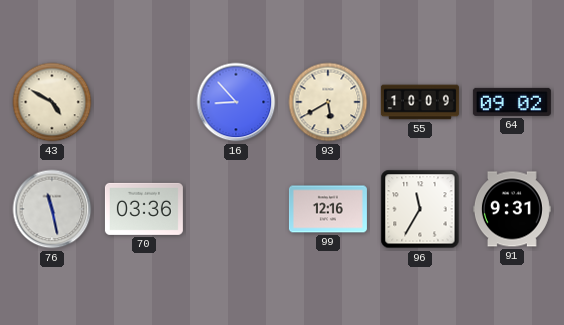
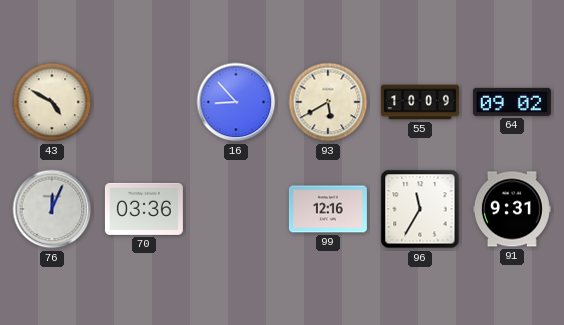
76: 11:28 -> 12:04
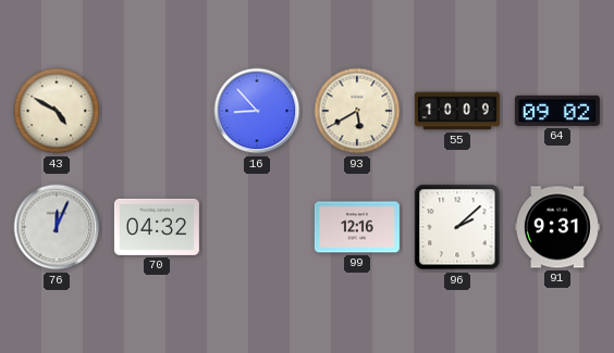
70: 03:36 -> 04:32
96: 11:35 -> 2:08
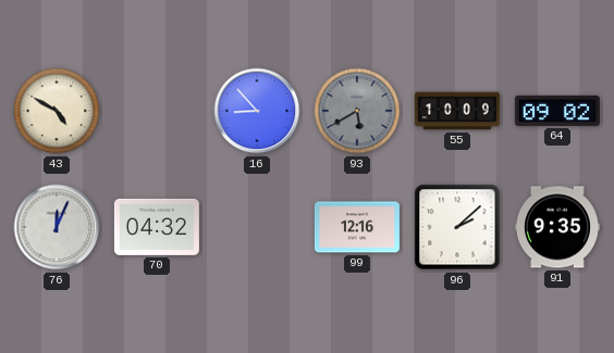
93 dial: cream -> grey
91: 9:31 -> 9:35
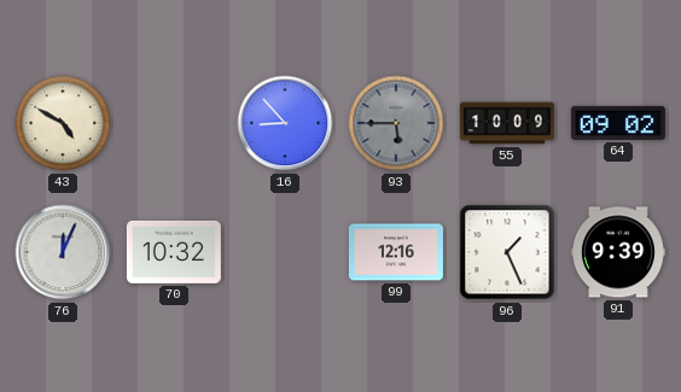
93: 5:40 -> 5:45
70: 04:32 -> 10:32
96: 2:08 -> 1:26
91: 9:35 -> 9:39
